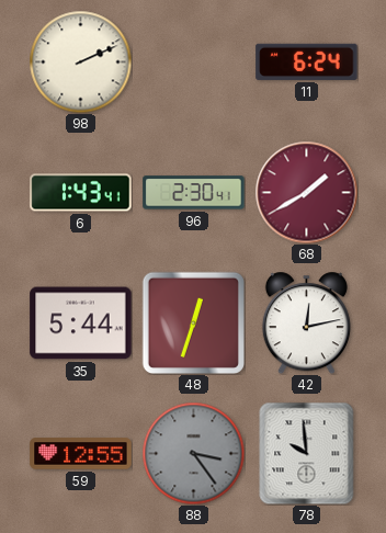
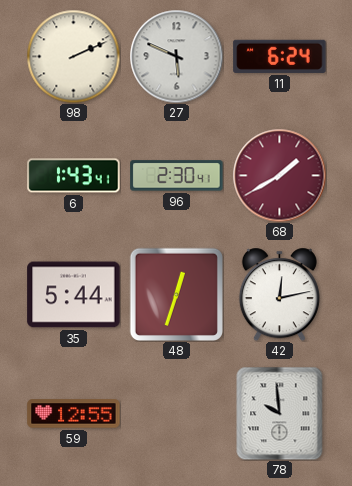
27: none -> 5:49
88: 3:24 -> none
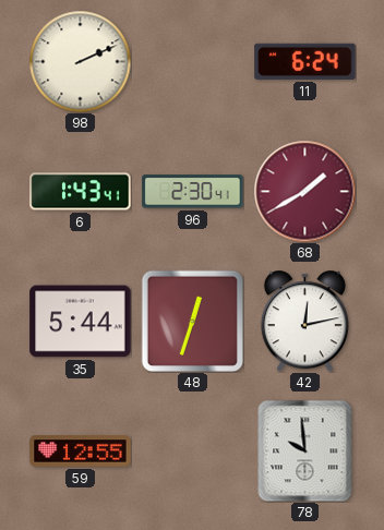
27: 5:49 -> none
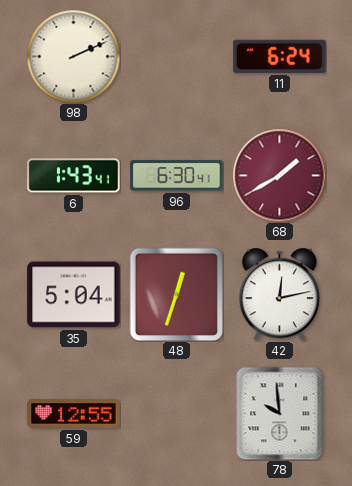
96: 2:30 -> 6:30
35: 5:44 -> 5:04
